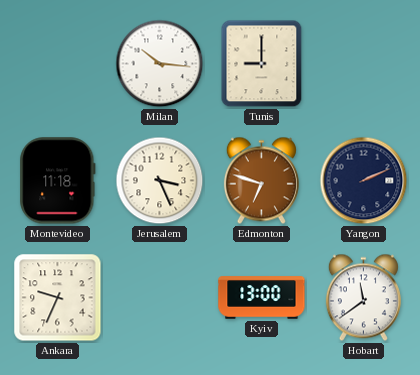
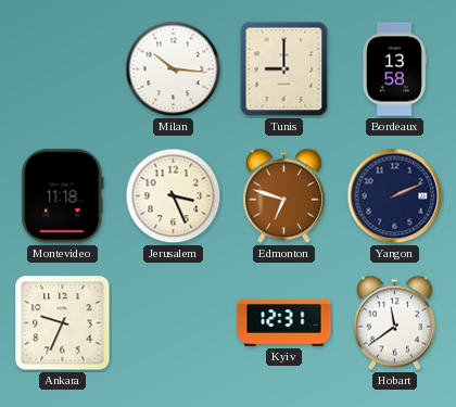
Bordeaux: none -> 13:58
Kyiv: 13:00 -> 12:31
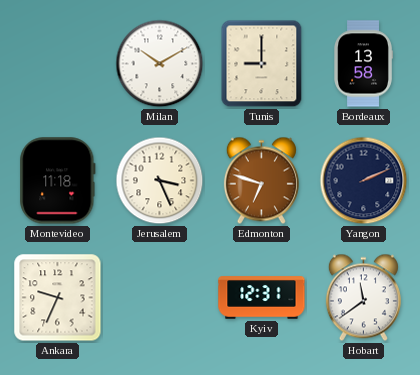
Milan: 10:16 -> 10:10
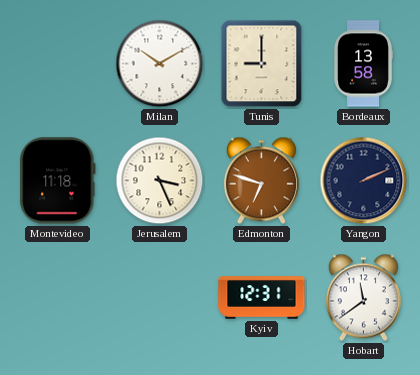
Ankara: 9:34 -> none
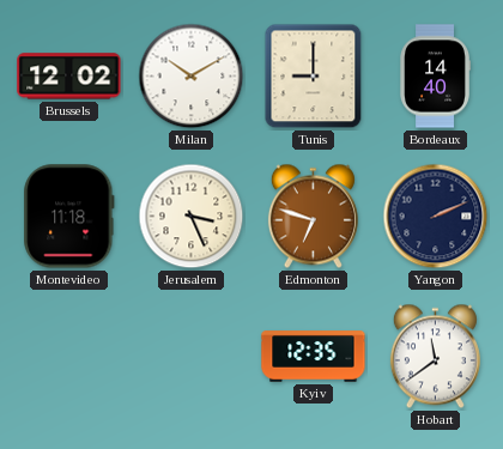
Brussels: none -> 12:02
Bordeaux: 13:58 -> 14:40
Kyiv: 12:31 -> 12:35
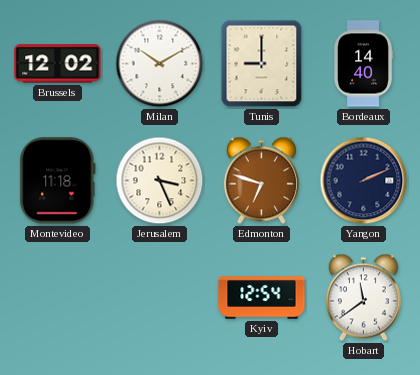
Kyiv: 12:35 -> 12:54
